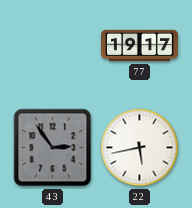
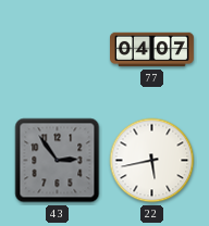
77: 19:17 -> 04:07
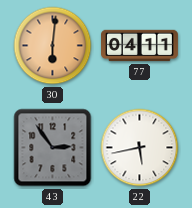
30: none -> 6:01
77: 04:07 -> 04:11
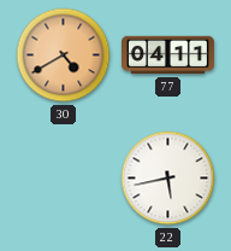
30: 6:01 -> 4:40
43: 2:54 -> none
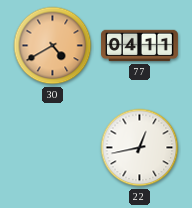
22: 5:43 -> 12:43
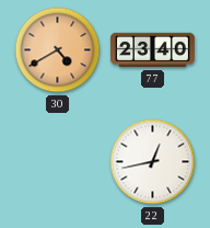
77: 04:11 -> 23:40
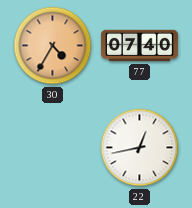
30: 4:40 -> 4:35
77: 23:40 -> 07:40
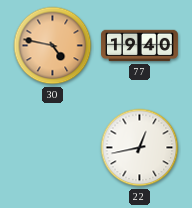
30: 4:35 -> 4:47
77: 07:40 -> 19:40
